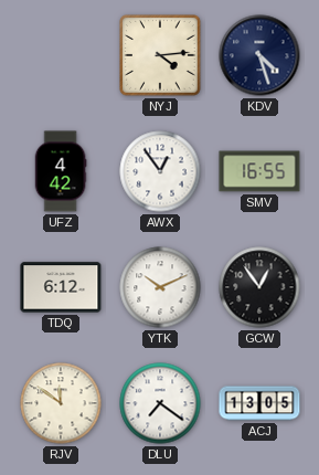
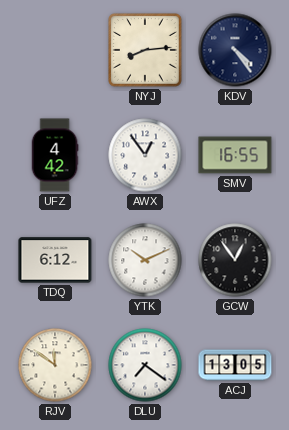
NYJ: 4:14 -> 8:14
KDV: 4:27 -> 4:24
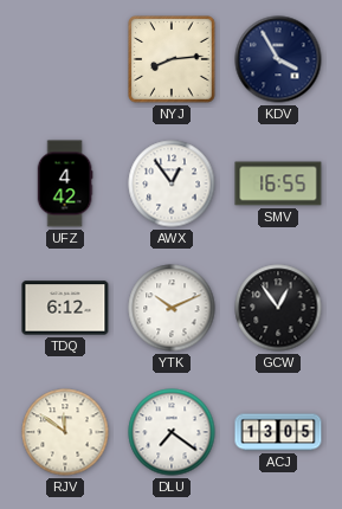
KDV: 4:24 -> 3:55
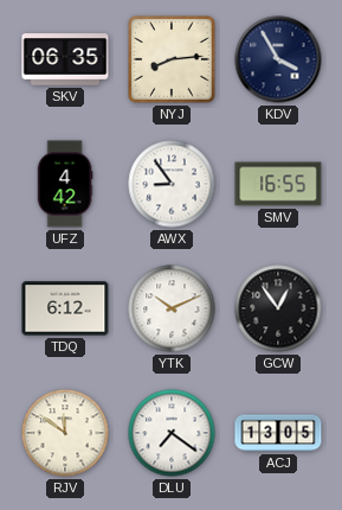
SKV: none -> 06:35
AWX: 12:54 -> 8:54
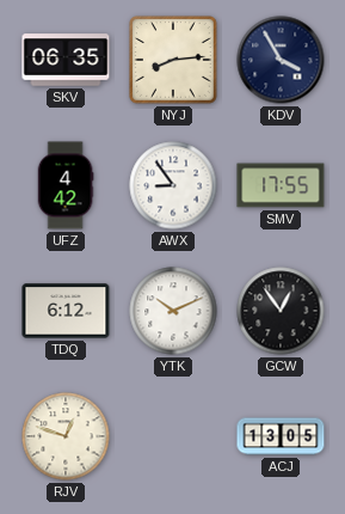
SMV: 16:55 -> 17:55
RJV: 11:51 -> 12:48
DLU: 7:21 -> none
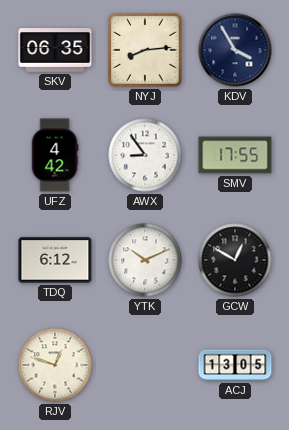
GCW: 12:54 -> 12:50
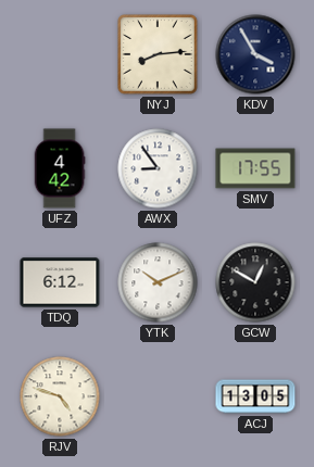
SKV: 06:35 -> none
RJV: 12:48 -> 4:48
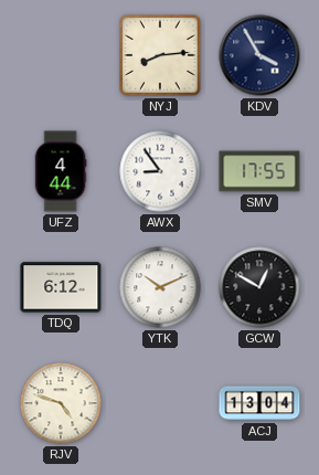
UFZ: 4:42 -> 4:44
ACJ: 13:05 -> 13:04
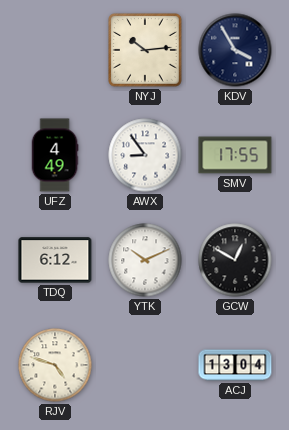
NYJ: 8:14 -> 10:14
UFZ: 4:44 -> 4:49
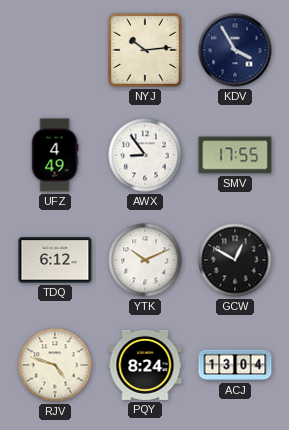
PQY: none -> 8:24
